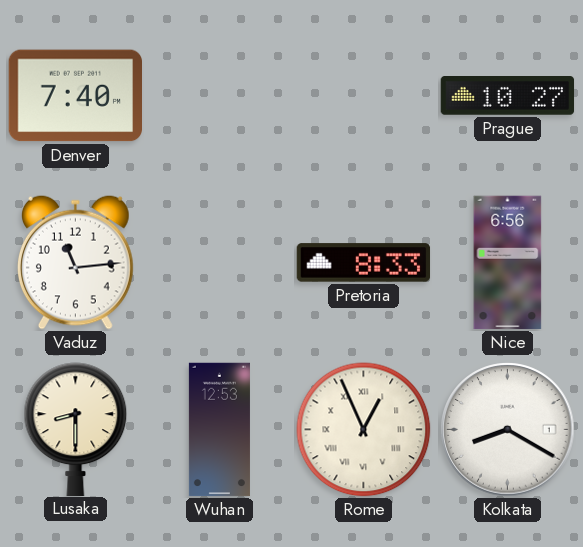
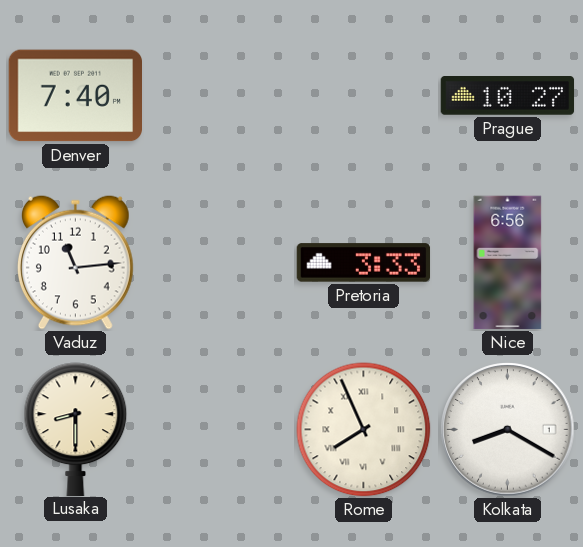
Pretoria: 8:33 -> 3:33
Wuhan: 12:53 -> none
Rome: 12:56 -> 7:56
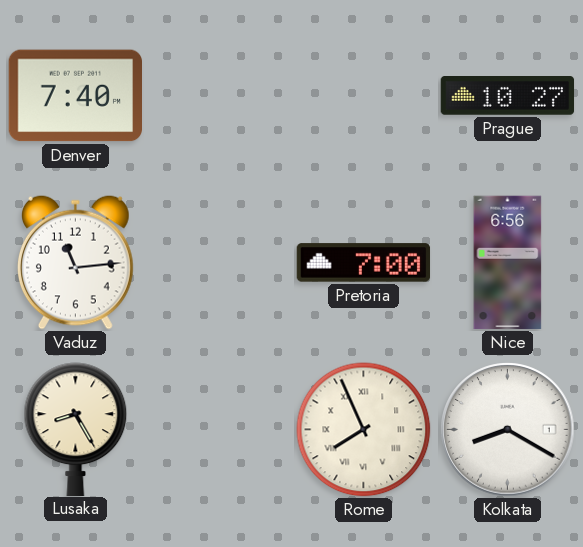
Pretoria: 3:33 -> 7:00
Lusaka: 8:30 -> 8:25
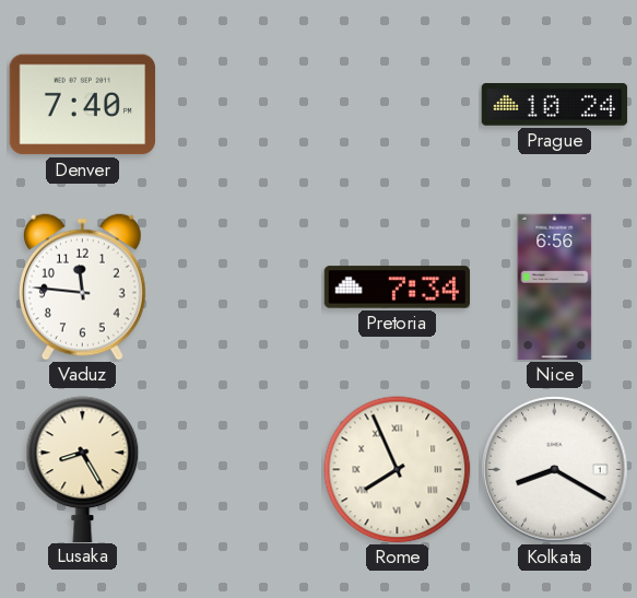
Prague: 10:27 -> 10:24
Vaduz: 11:14 -> 11:46
Pretoria: 7:00 -> 7:34
